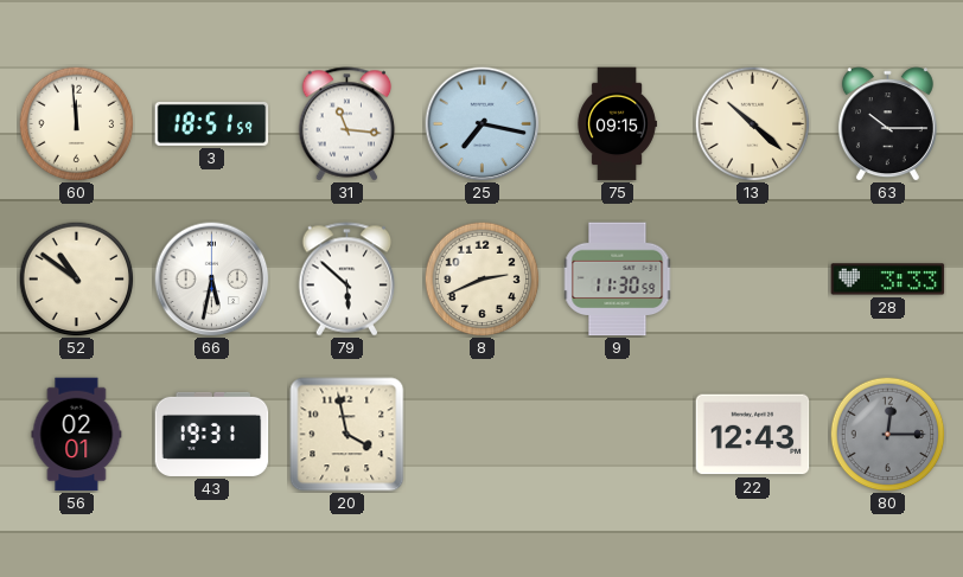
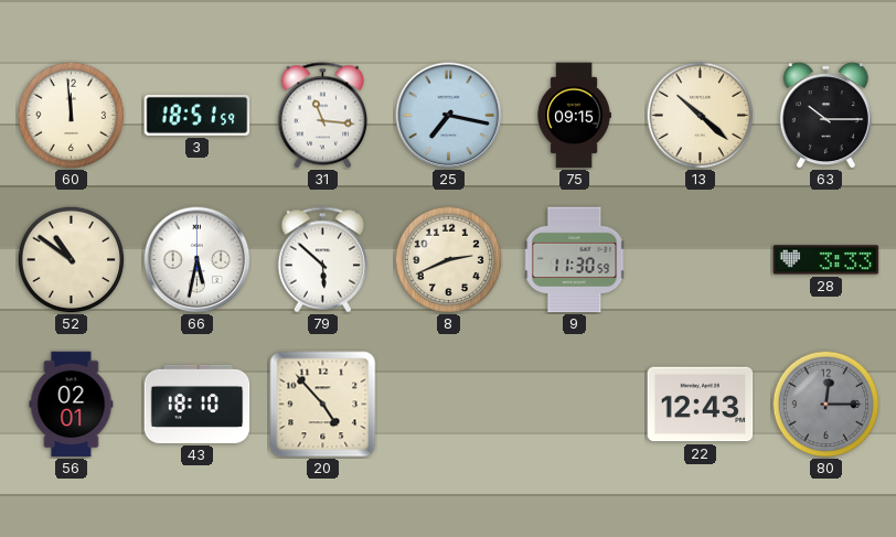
43: 19:31 -> 18:10
20: 3:58 -> 4:53
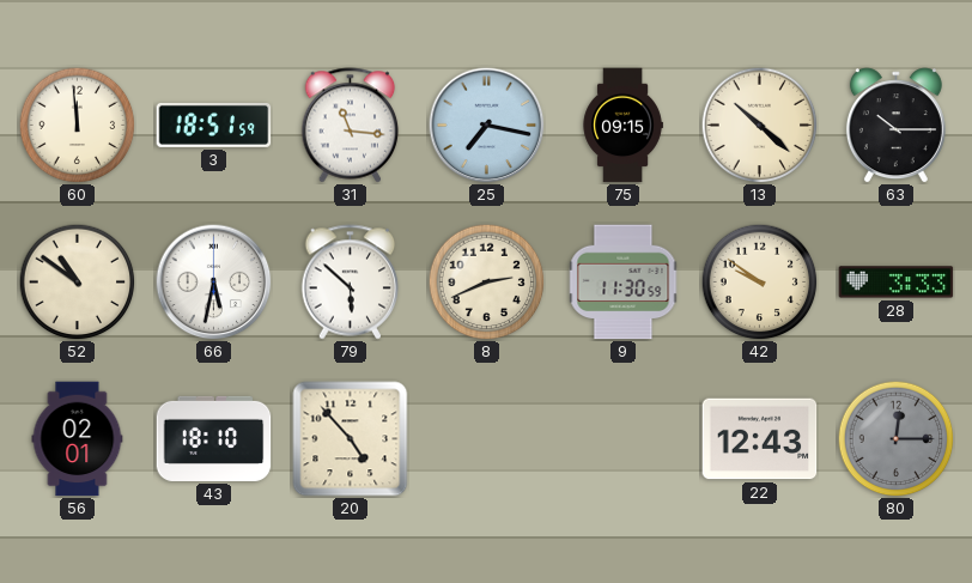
42: none -> 9:51
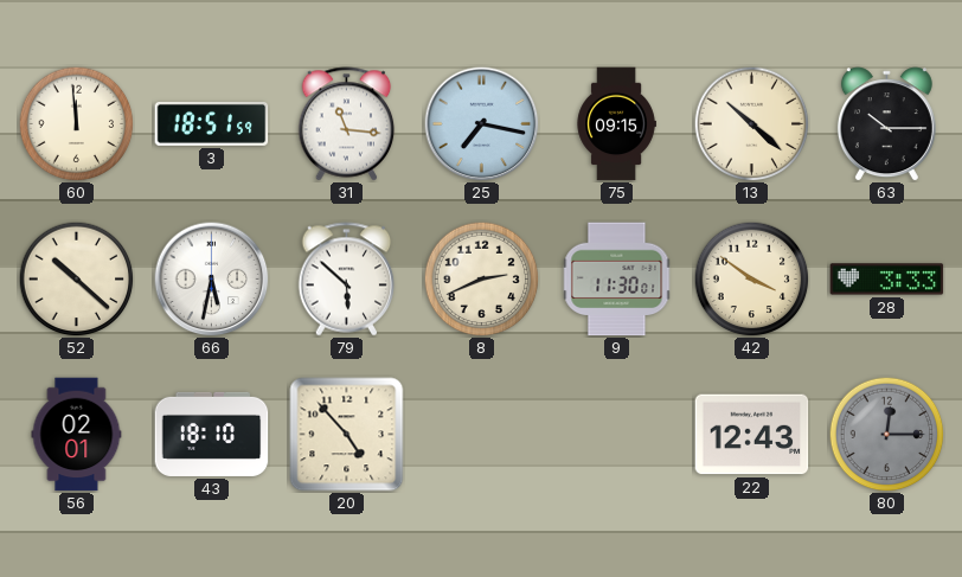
52: 10:51 -> 10:22
9: 11:30:59 -> 11:30:01
42: 9:51 -> 3:51
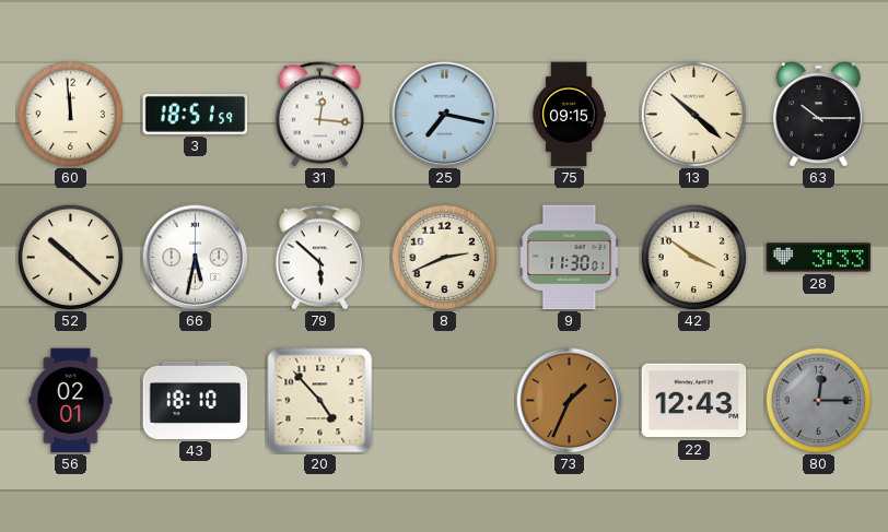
31: 11:16 -> 12:16
73: none -> 1:34
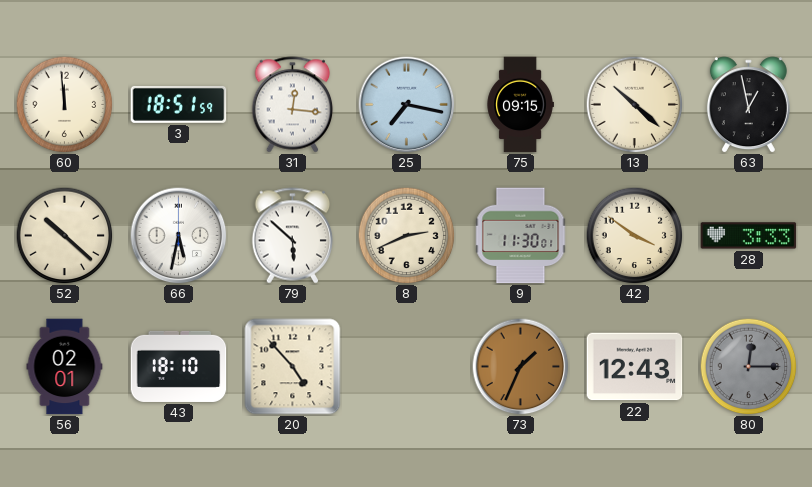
63: 10:15 -> 12:58
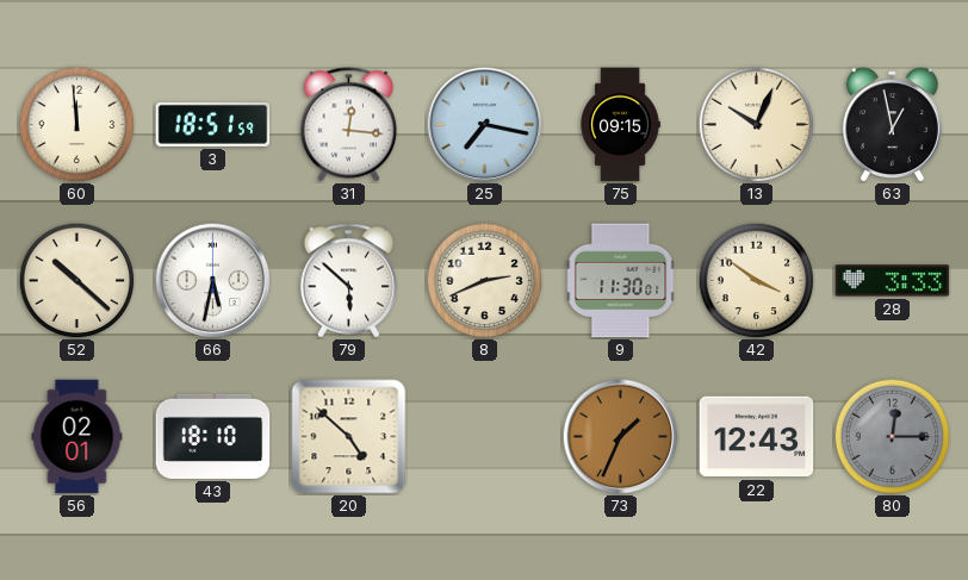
13: 10:22 -> 10:04
20: 4:53 -> 4:52
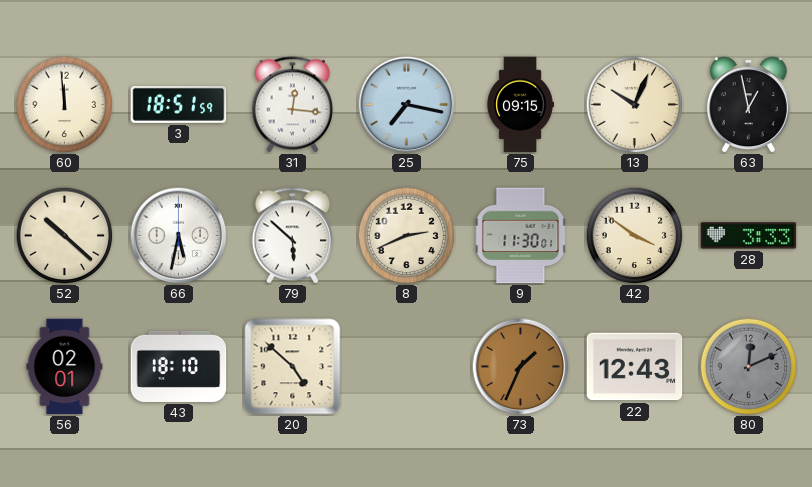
80: 12:15 -> 12:11
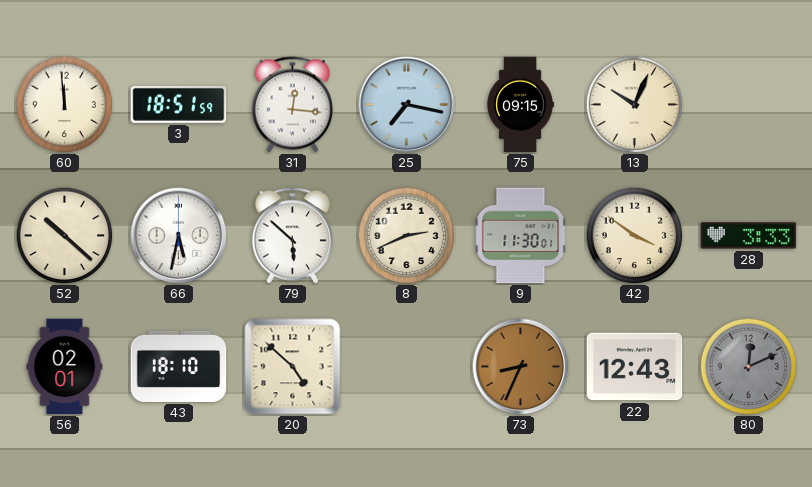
63: 12:58 -> none
73: 1:34 -> 8:34
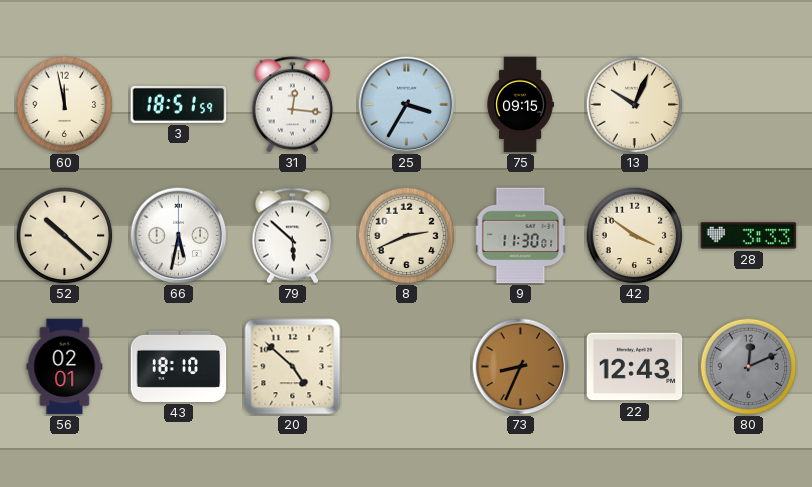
60: 11:59 -> 11:58
25: 7:17 -> 3:35
